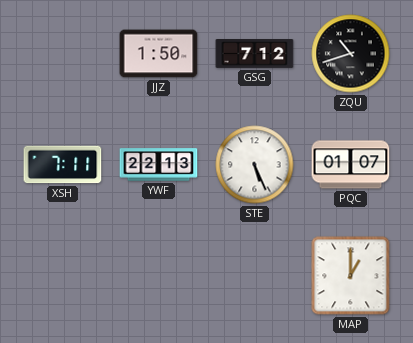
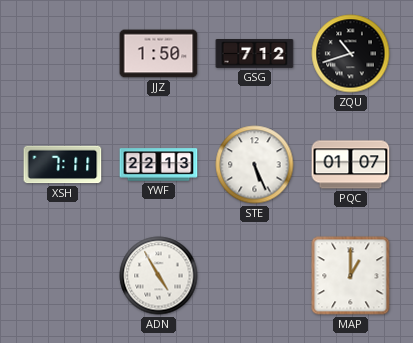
ADN: none -> 4:55
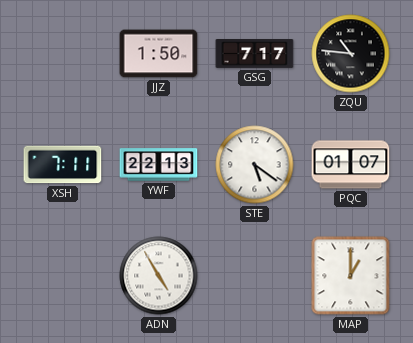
GSG: 7:12 -> 7:17
ZQU: 10:42 -> 10:46
STE: 5:26 -> 5:21
